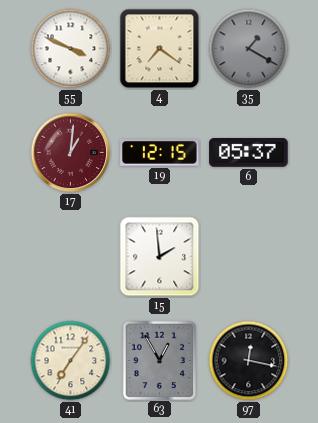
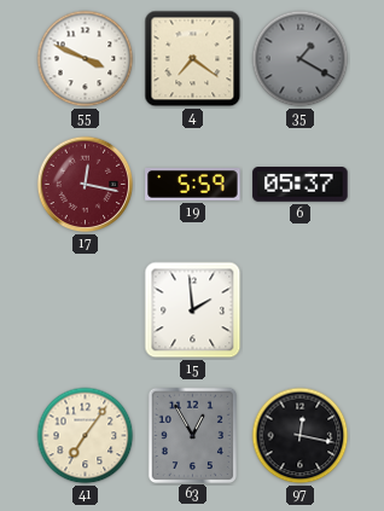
17: 1:01 -> 12:17
19: 12:15 -> 5:59
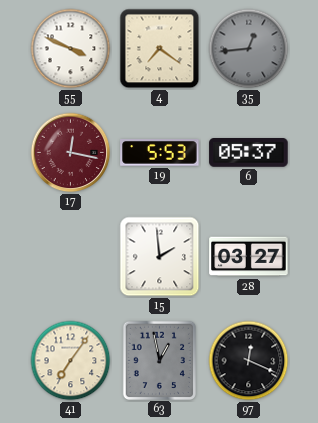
35: 1:20 -> 12:44
19: 5:59 -> 5:53
28: none -> 03:27
63: 12:55 -> 12:58
97: 12:17 -> 12:19
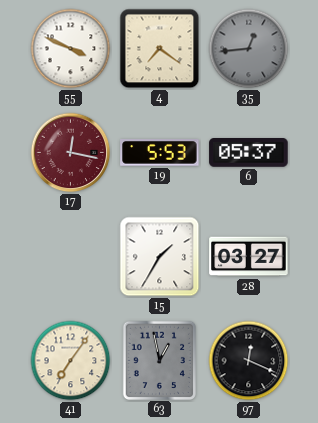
15: 1:59 -> 1:35
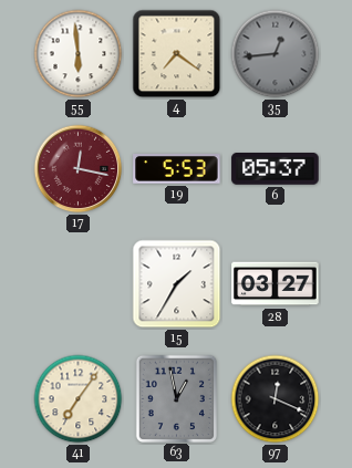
55: 3:49 -> 5:59
